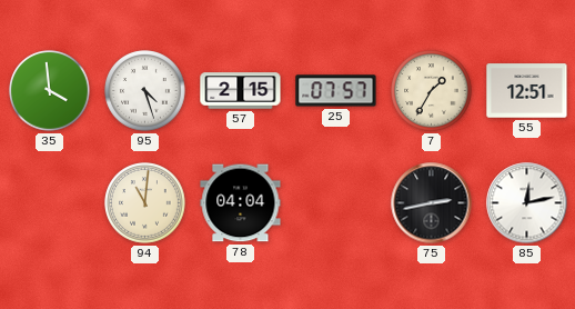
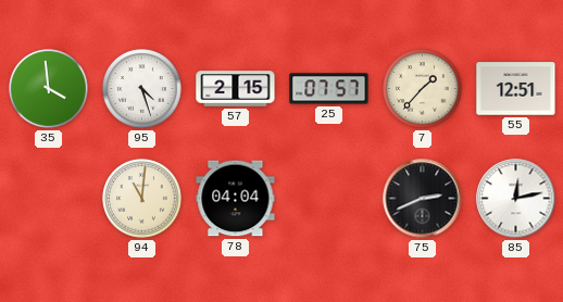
7: 1:35 -> 1:37
75: 2:43 -> 2:41
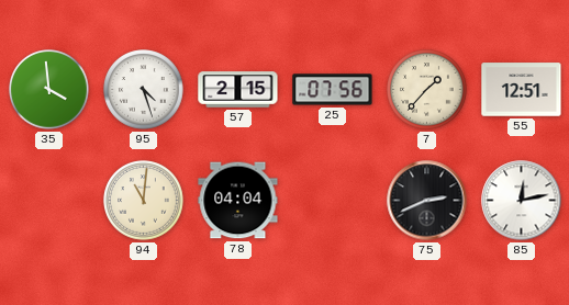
25: 07:57 -> 07:56
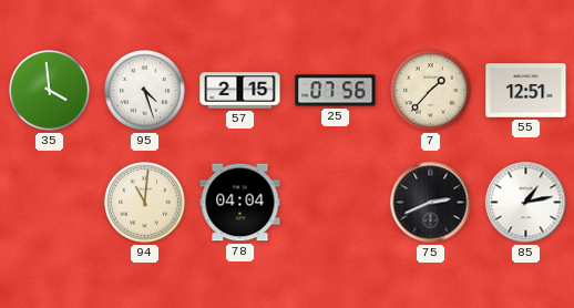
85: 12:13 -> 1:13
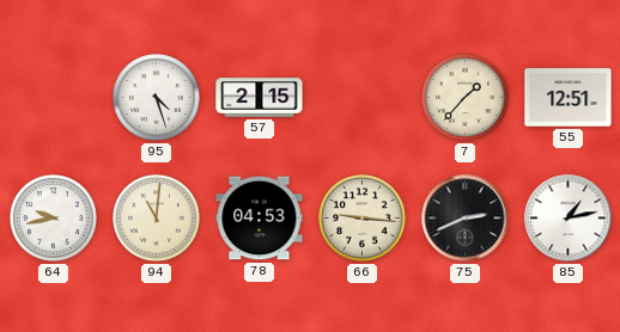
35: 3:59 -> none
25: 07:56 -> none
64: none -> 9:43
78: 04:04 -> 04:53
66: none -> 9:16
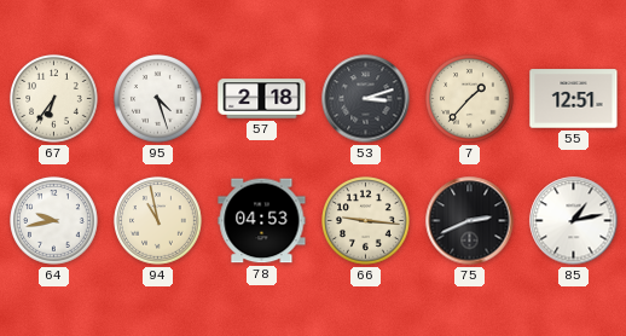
67: none -> 6:36
57: 2:15 -> 2:18
53: none -> 3:12
94: 11:01 -> 10:58
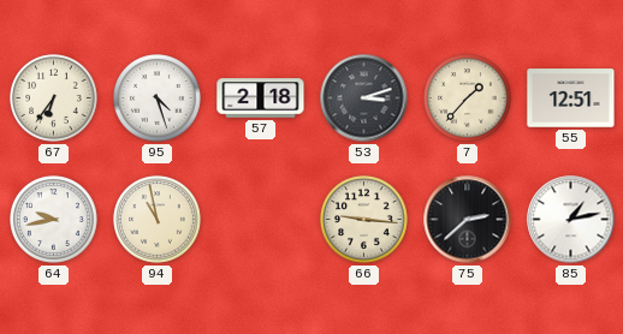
78: 04:53 -> none
75: 2:41 -> 2:38
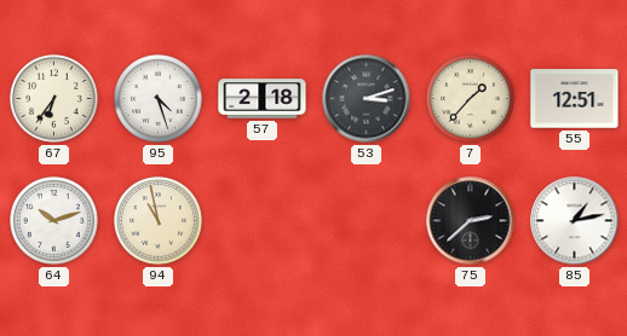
64: 9:43 -> 10:12
66: 9:16 -> none
